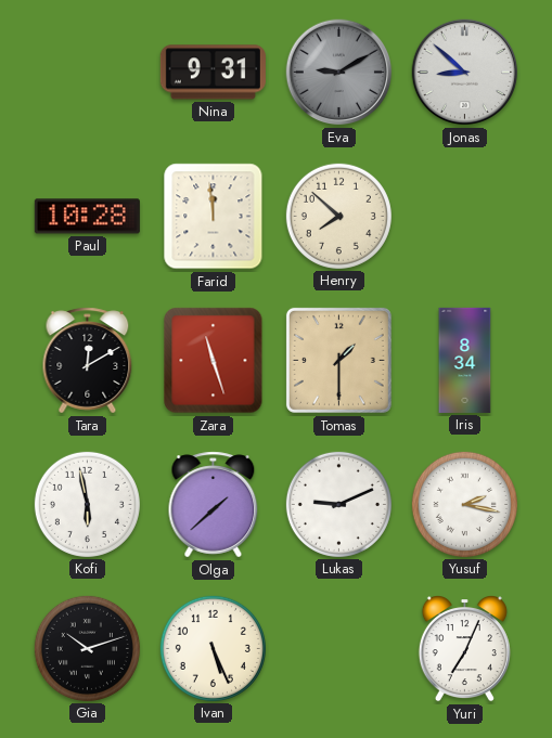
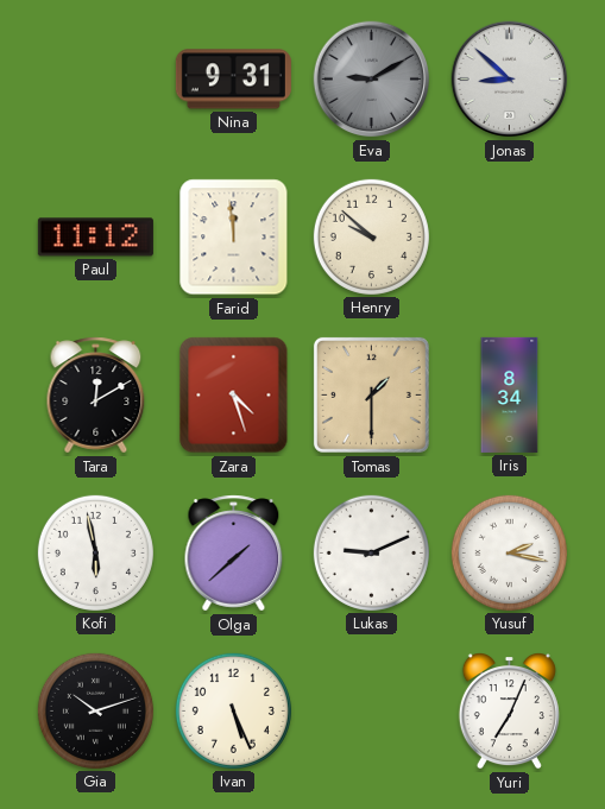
Paul: 10:28 -> 11:12
Henry: 7:52 -> 9:52
Zara: 11:27 -> 4:27
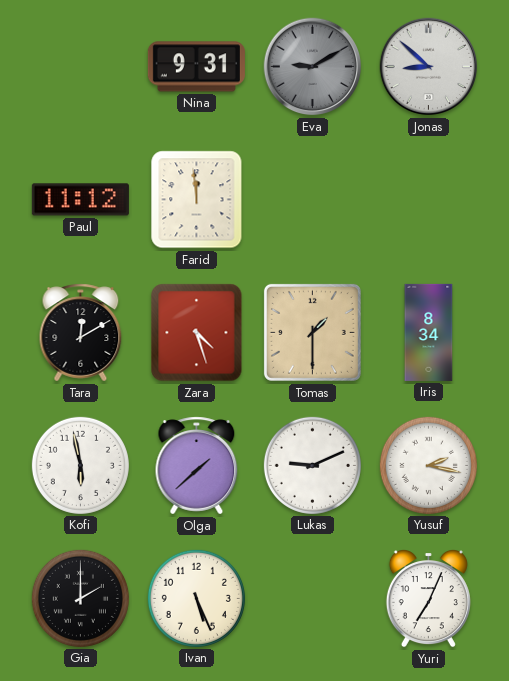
Henry: 9:52 -> none
Gia: 10:12 -> 2:00
